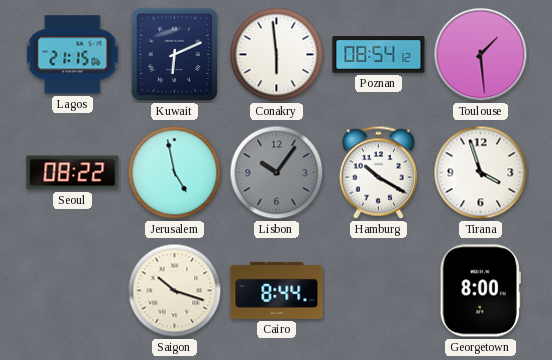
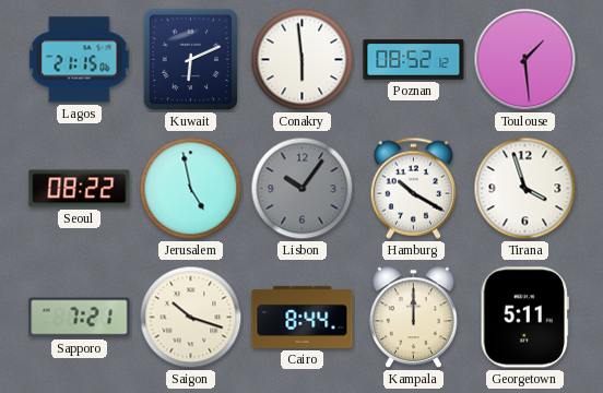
Poznan: 08:54 -> 08:52
Sapporo: none -> 7:21
Kampala: none -> 12:00
Georgetown: 8:00 -> 5:11
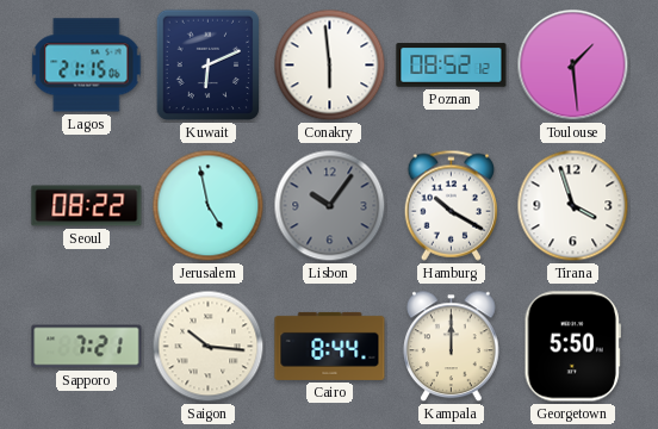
Saigon: 10:18 -> 10:16
Georgetown: 5:11 -> 5:50
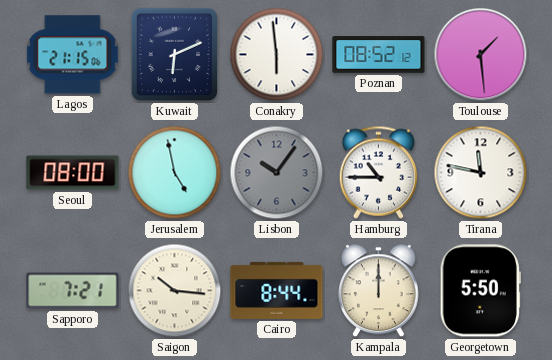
Seoul: 08:22 -> 08:00
Hamburg: 10:20 -> 10:45
Tirana: 3:57 -> 11:47
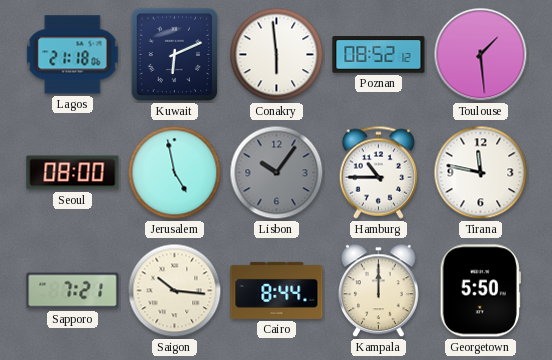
Lagos: 21:15 -> 21:18
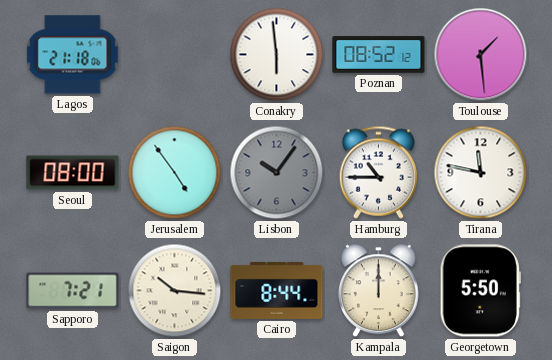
Kuwait: 6:11 -> none
Jerusalem: 4:58 -> 4:54
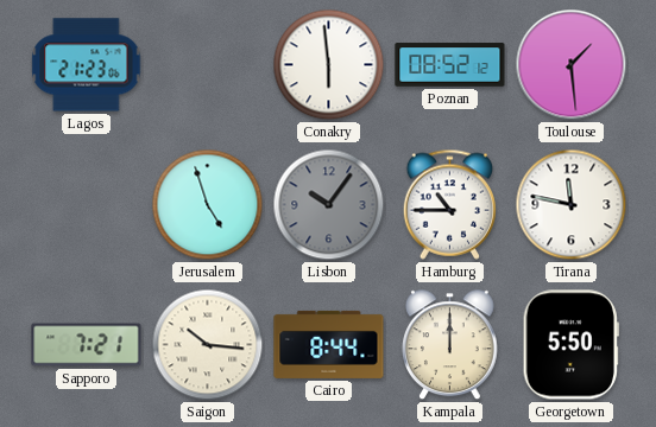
Lagos: 21:18 -> 21:23
Seoul: 08:00 -> none
Jerusalem: 4:54 -> 4:57
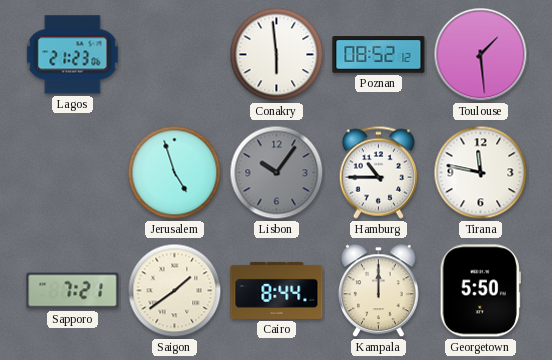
Saigon: 10:16 -> 1:39
